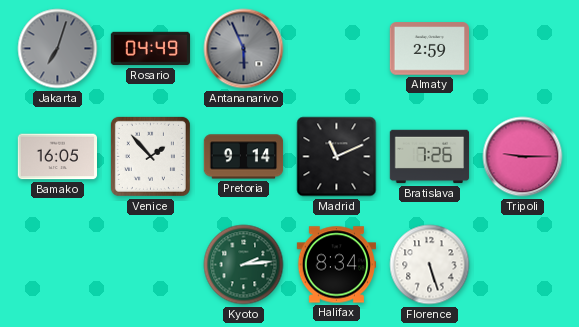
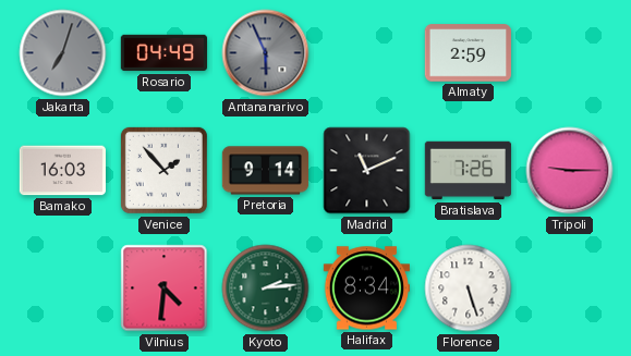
Bamako: 16:05 -> 16:03
Vilnius: none -> 4:31
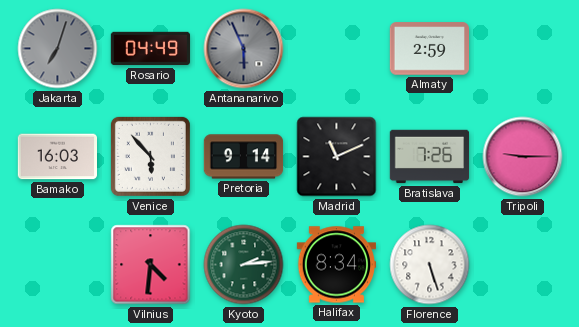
Venice: 1:53 -> 5:53
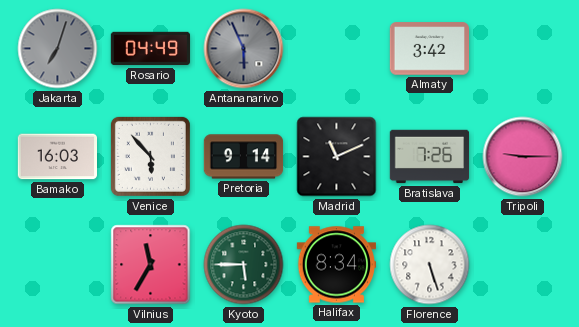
Almaty: 2:59 -> 3:42
Vilnius: 4:31 -> 11:35
Kyoto: 2:14 -> 5:45
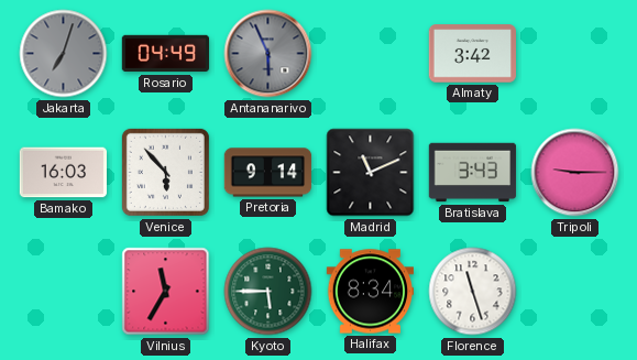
Bratislava: 7:26 -> 3:43
Florence: 5:27 -> 11:27
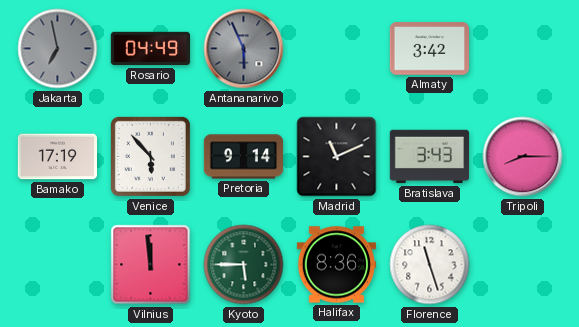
Jakarta: 7:03 -> 6:58
Bamako: 16:03 -> 17:19
Tripoli: 9:15 -> 8:15
Vilnius: 11:35 -> 11:59
Halifax: 8:34 -> 8:36
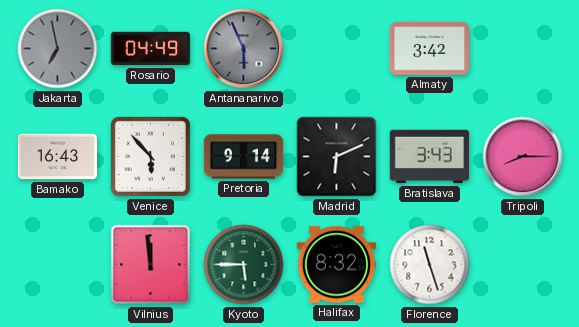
Bamako: 17:19 -> 16:43
Madrid: 11:11 -> 6:11
Halifax: 8:36 -> 8:32
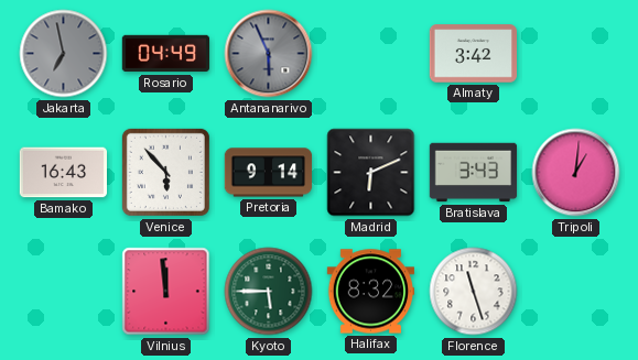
Tripoli: 8:15 -> 1:01
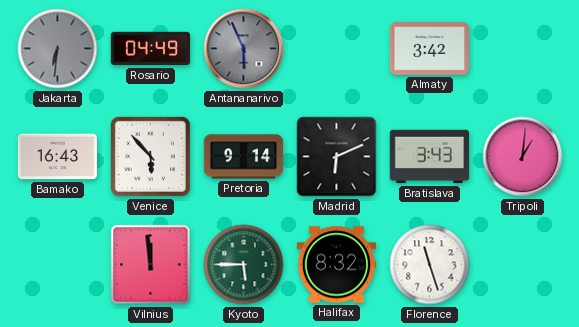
Jakarta: 6:58 -> 6:31
